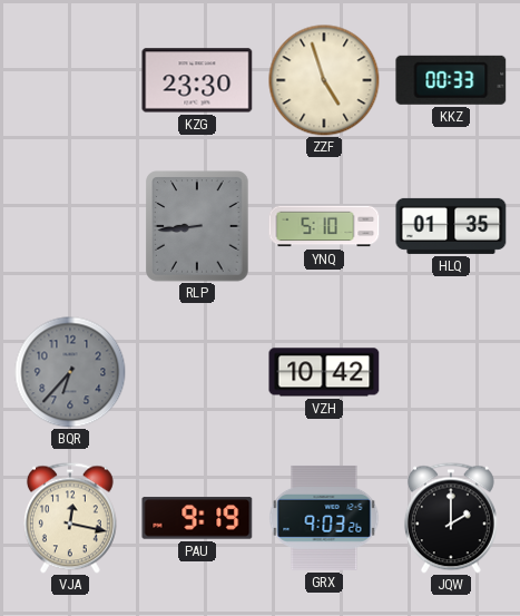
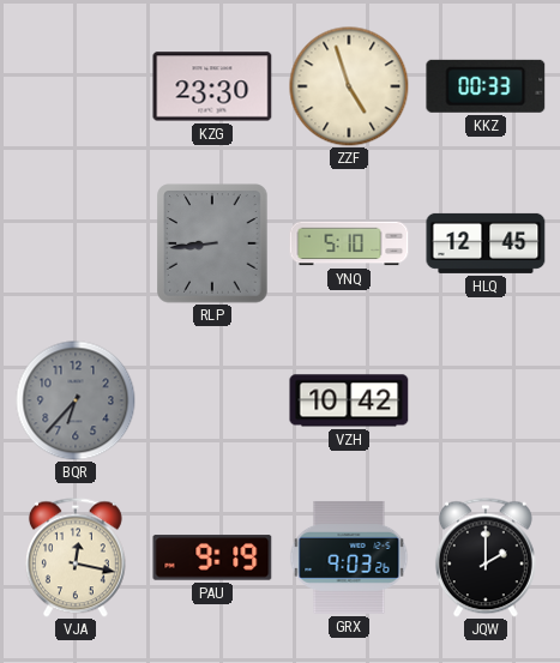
HLQ: 01:35 -> 12:45
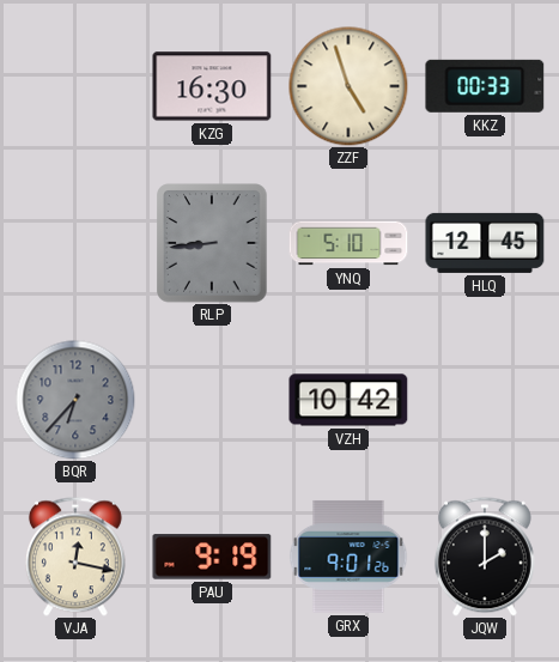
KZG: 23:30 -> 16:30
GRX: 9:03 -> 9:01
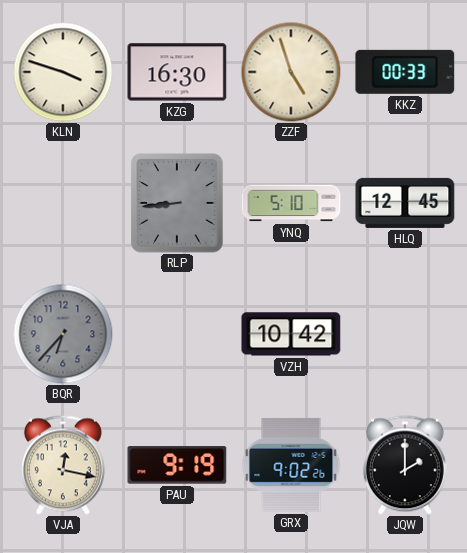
KLN: none -> 3:48
GRX: 9:01 -> 9:02
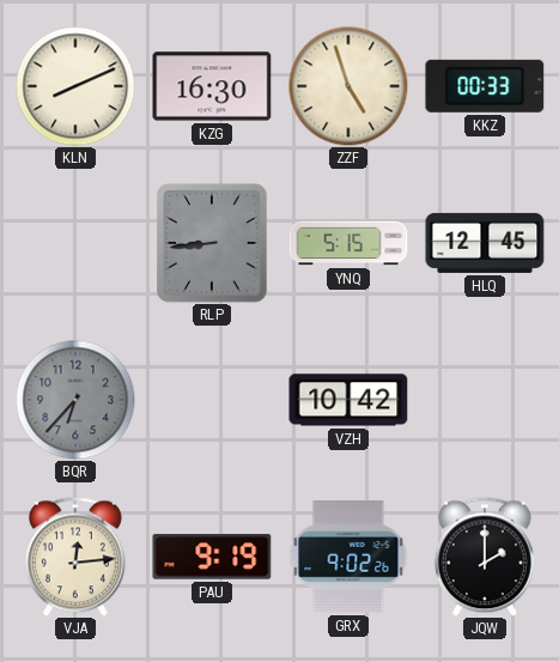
KLN: 3:48 -> 8:11
YNQ: 5:10 -> 5:15
VJA: 12:17 -> 12:14
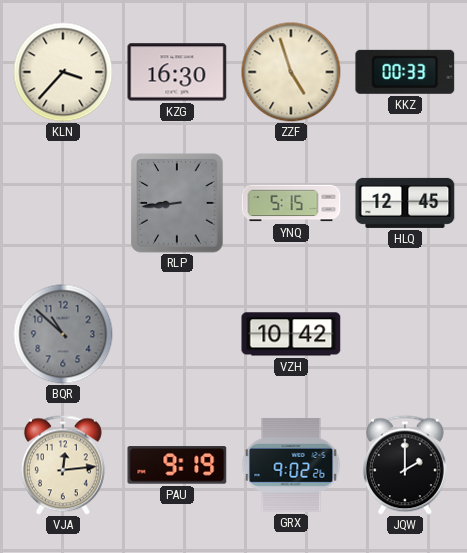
KLN: 8:11 -> 3:37
BQR: 6:37 -> 10:52
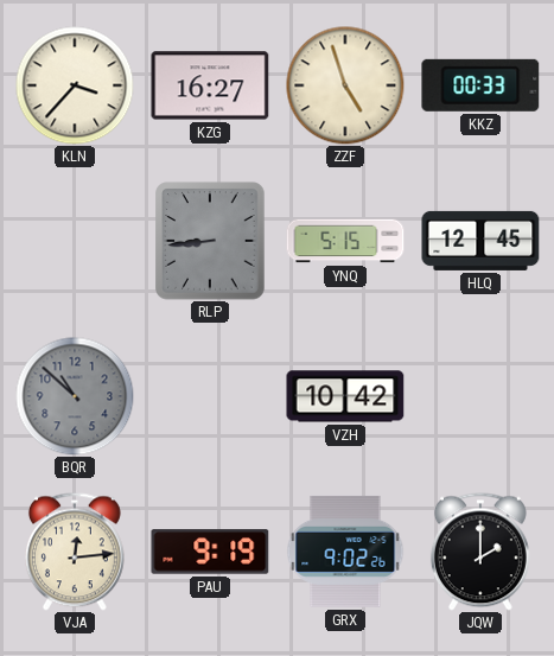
KZG: 16:30 -> 16:27
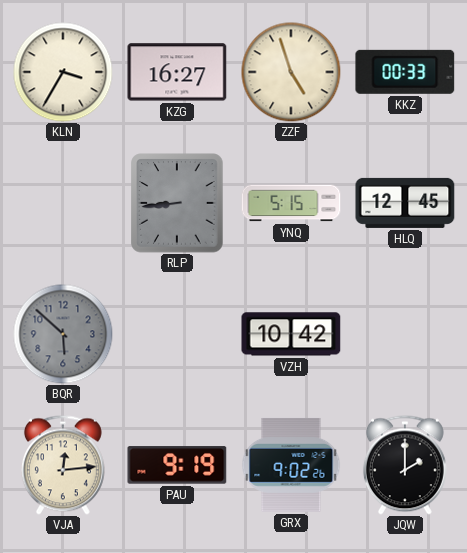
KLN: 3:37 -> 3:35
BQR: 10:52 -> 5:52
